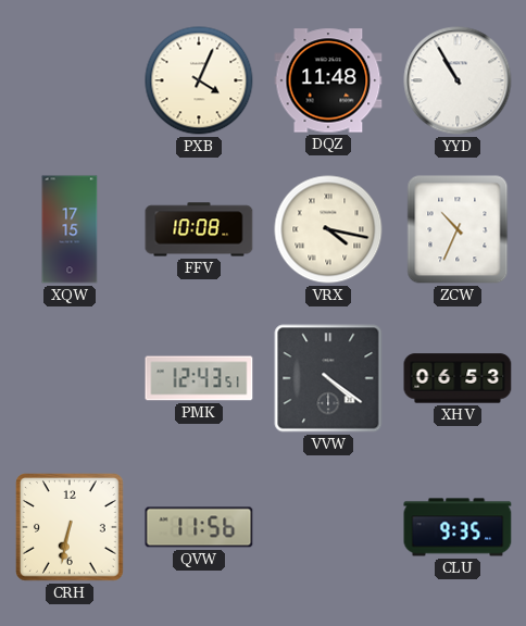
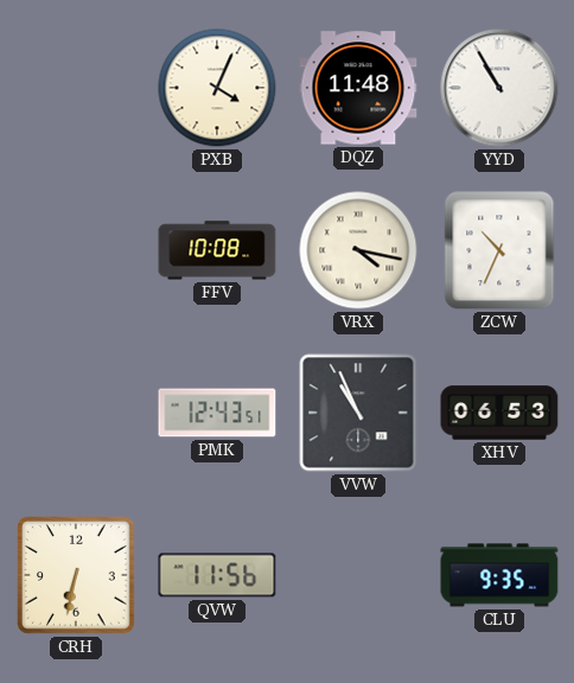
XQW: 17:15 -> none
VVW: 4:21 -> 10:56
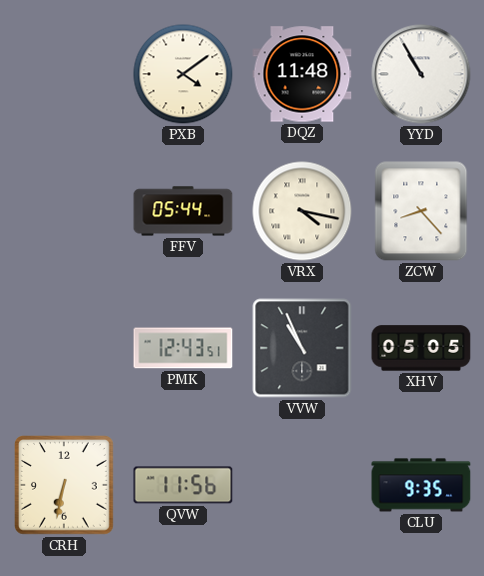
PXB: 4:04 -> 4:09
FFV: 10:08 -> 05:44
ZCW: 10:34 -> 8:23
XHV: 06:53 -> 05:05
